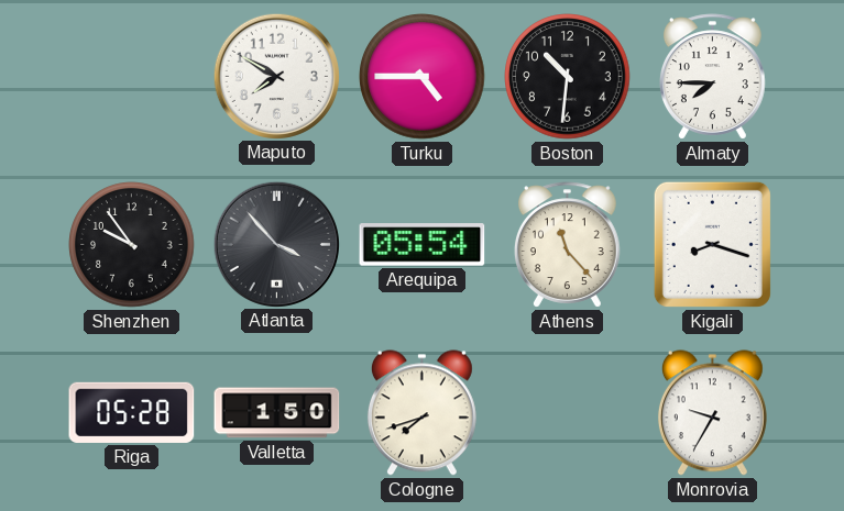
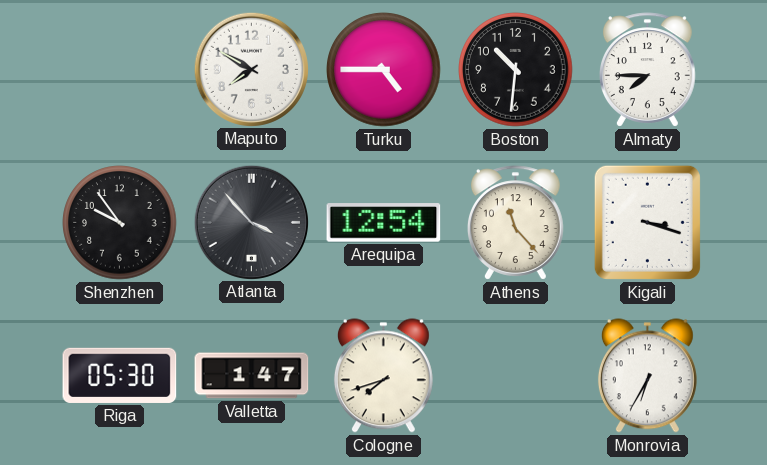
Arequipa: 05:54 -> 12:54
Kigali: 8:18 -> 3:18
Riga: 05:28 -> 05:30
Valletta: 1:50 -> 1:47
Monrovia: 9:35 -> 6:35
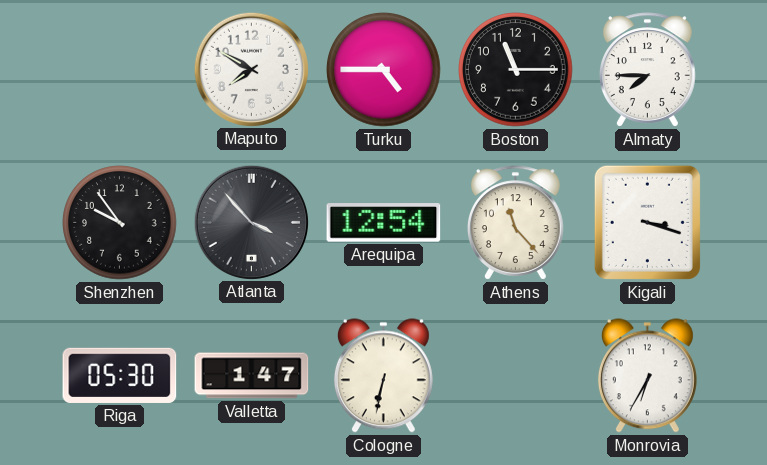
Boston: 10:31 -> 11:15
Cologne: 7:42 -> 6:32
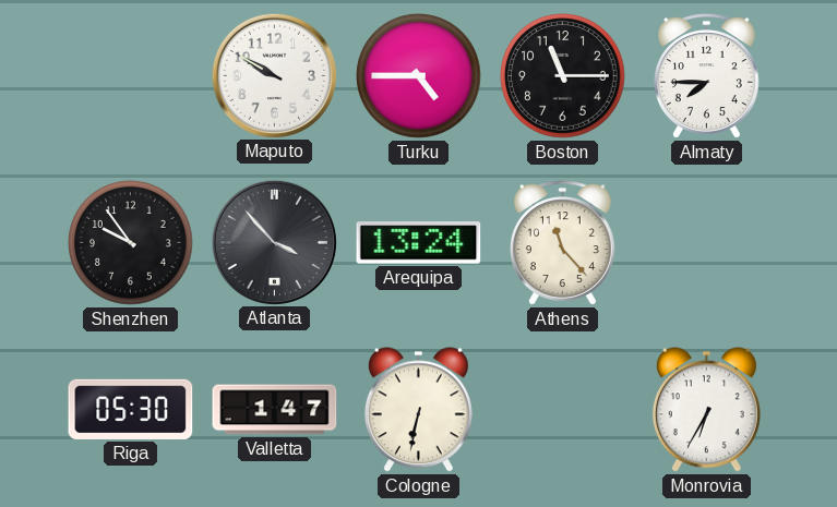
Maputo: 7:50 -> 9:50
Arequipa: 12:54 -> 13:24
Kigali: 3:18 -> none
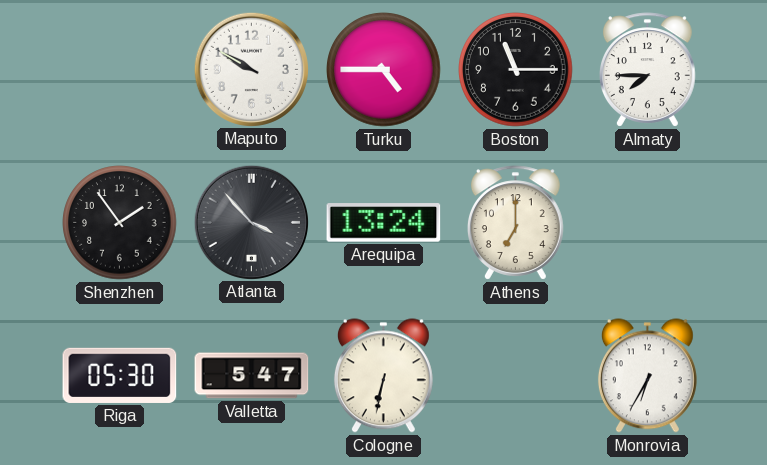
Shenzhen: 9:54 -> 1:54
Athens: 11:23 -> 7:00
Valletta: 1:47 -> 5:47
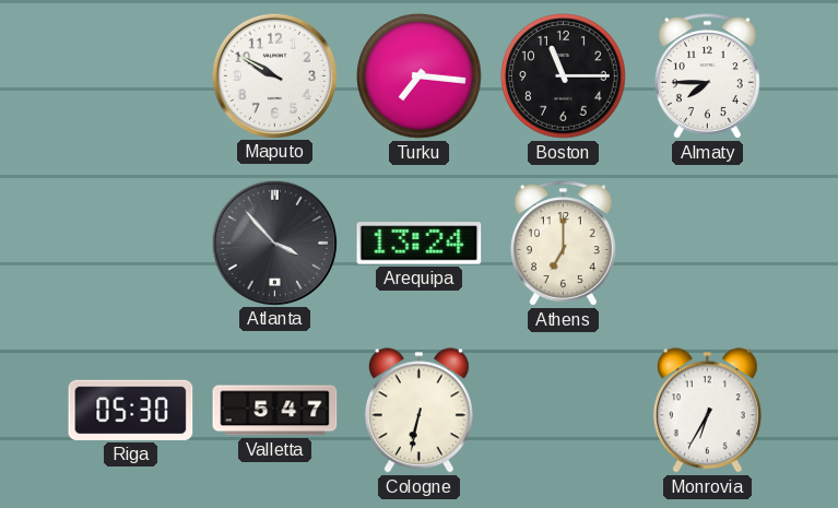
Turku: 4:45 -> 7:16
Shenzhen: 1:54 -> none
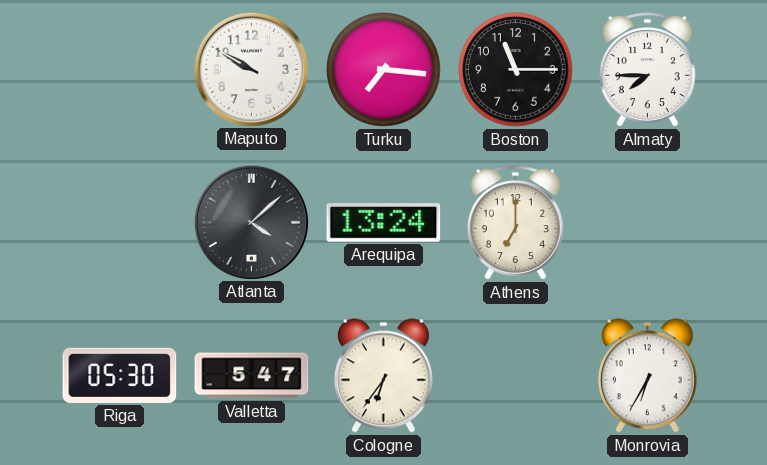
Atlanta: 3:53 -> 4:08
Cologne: 6:32 -> 6:36
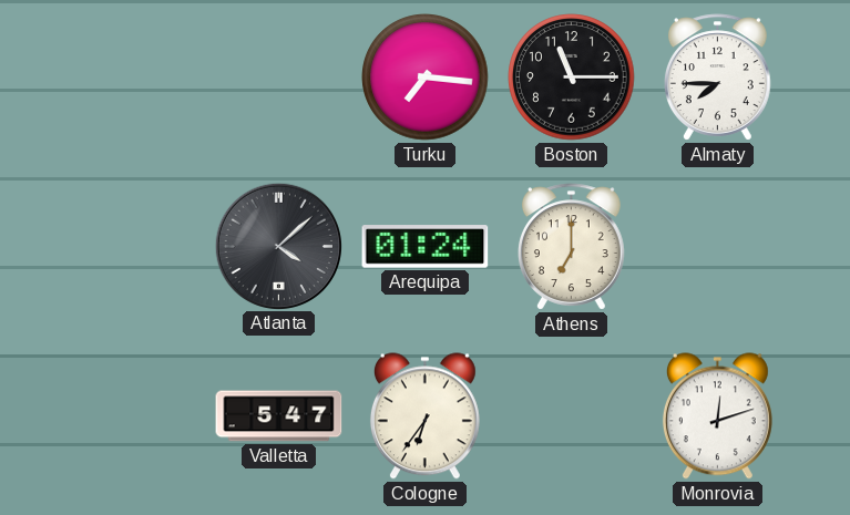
Maputo: 9:50 -> none
Arequipa: 13:24 -> 01:24
Riga: 05:30 -> none
Monrovia: 6:35 -> 12:12
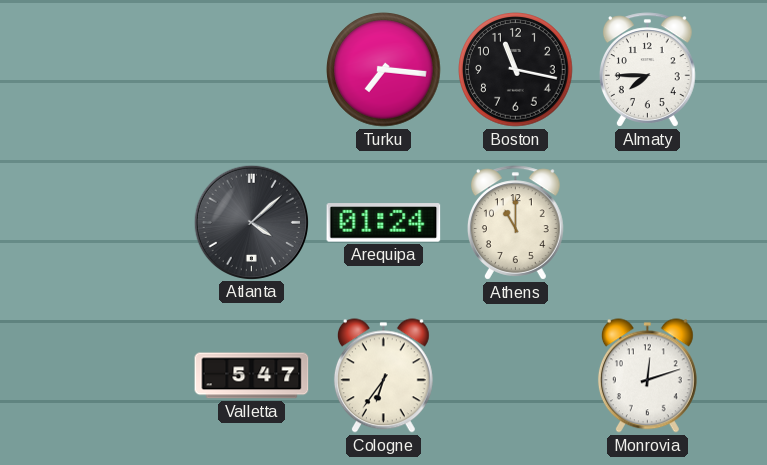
Boston: 11:15 -> 11:17
Athens: 7:00 -> 11:00
